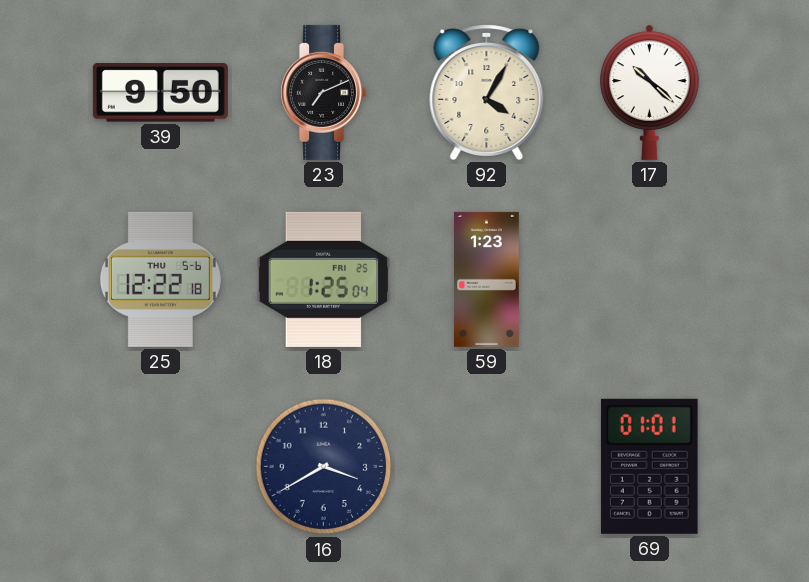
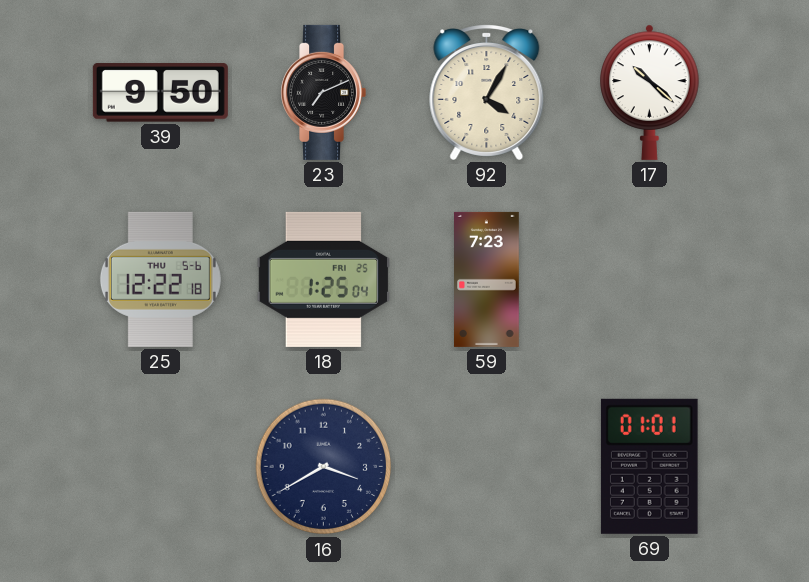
59: 1:23 -> 7:23
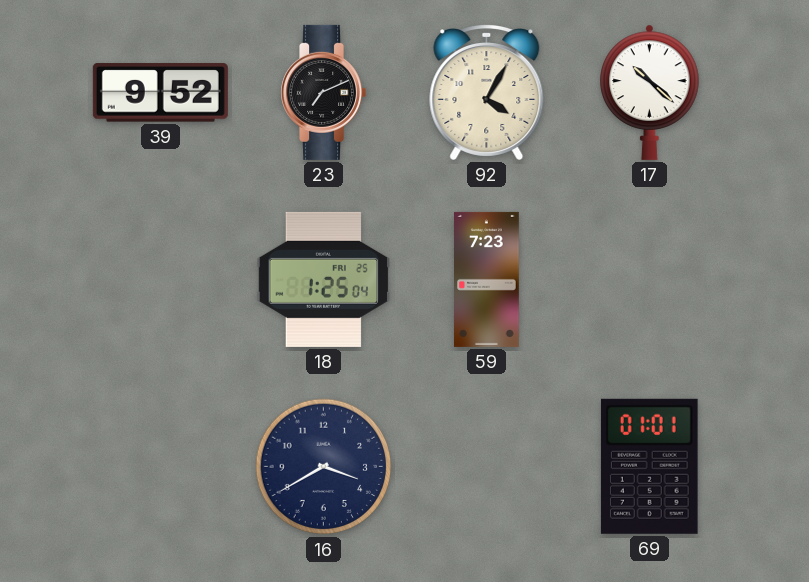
39: 9:50 -> 9:52
25: 12:22 -> none
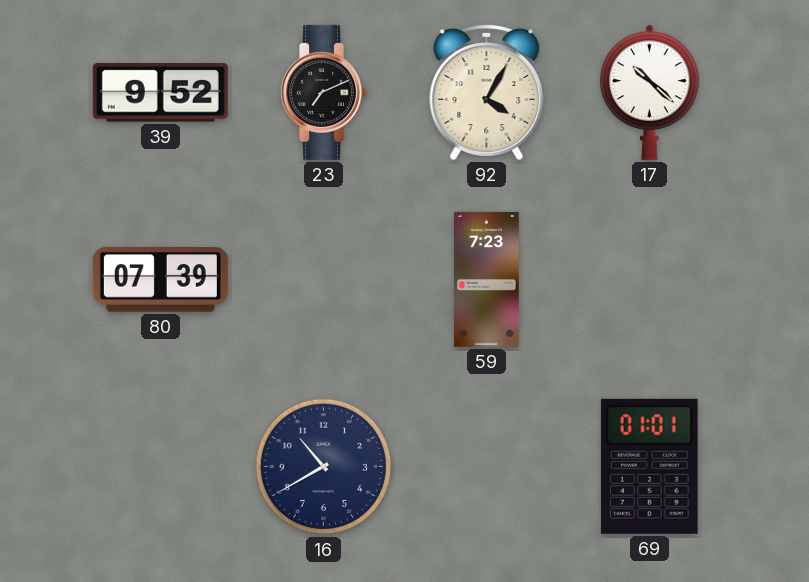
80: none -> 07:39
18: 1:25 -> none
16: 3:40 -> 10:40
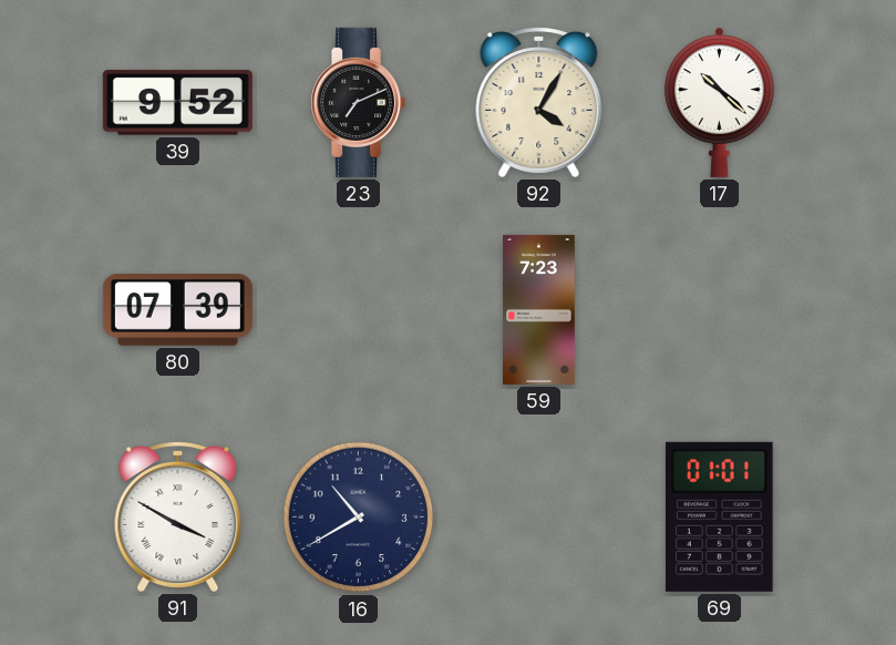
91: none -> 3:50
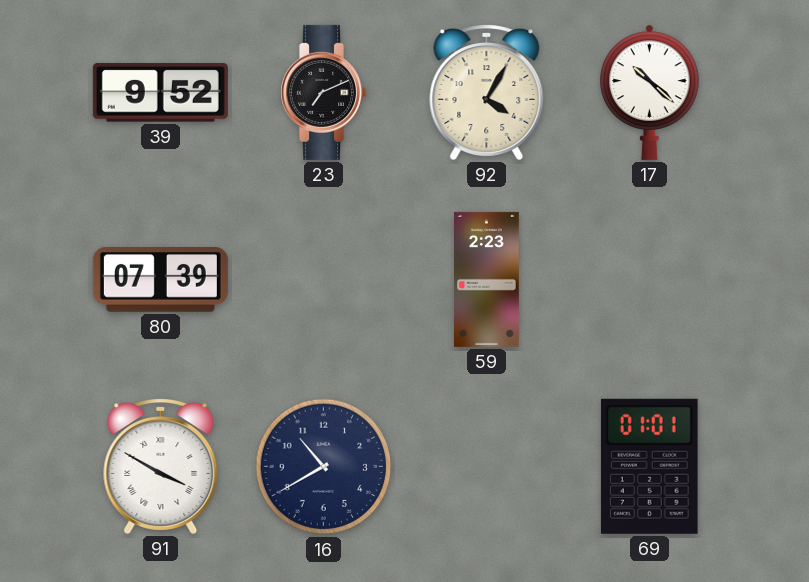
59: 7:23 -> 2:23
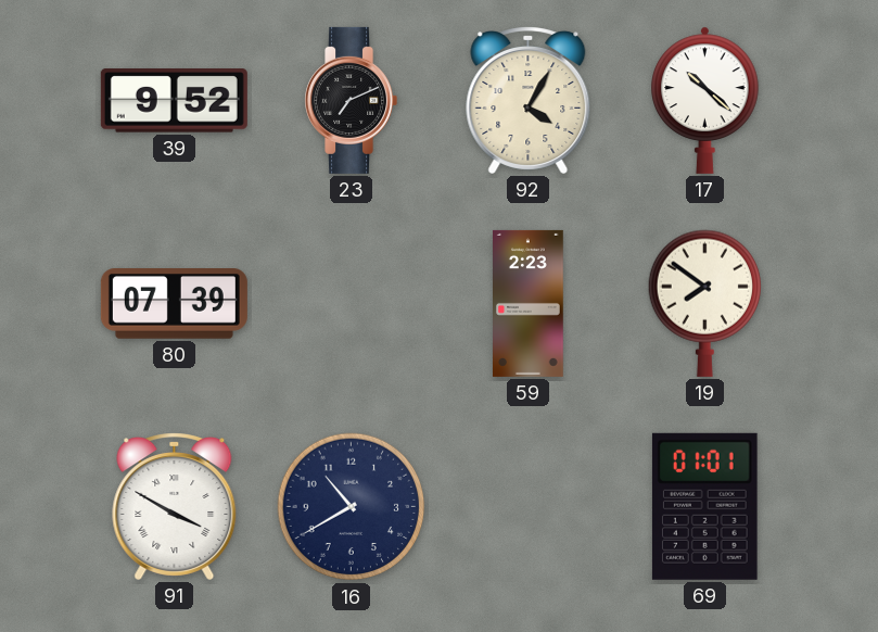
19: none -> 7:51
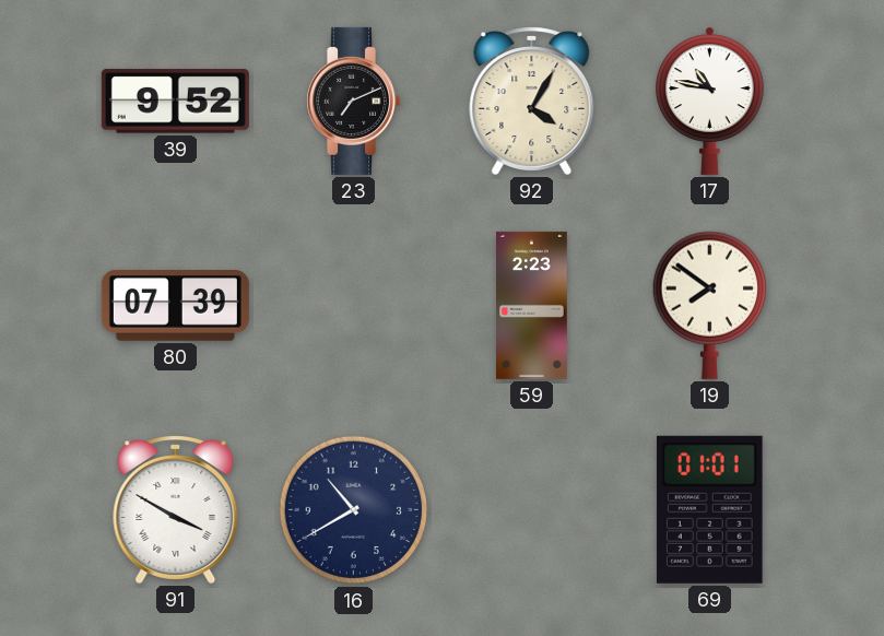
17: 10:22 -> 10:47
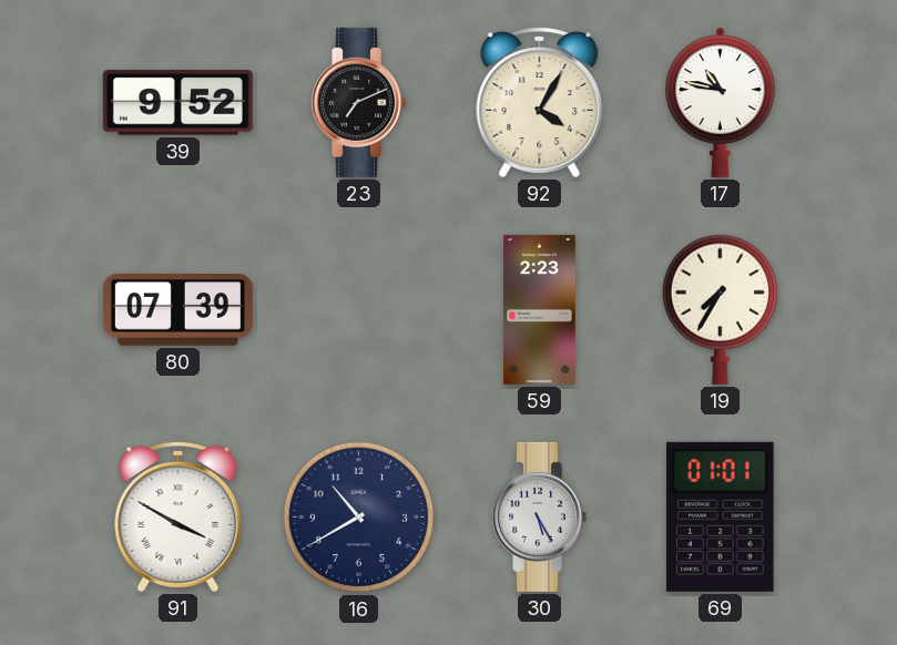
19: 7:51 -> 7:35
30: none -> 5:25
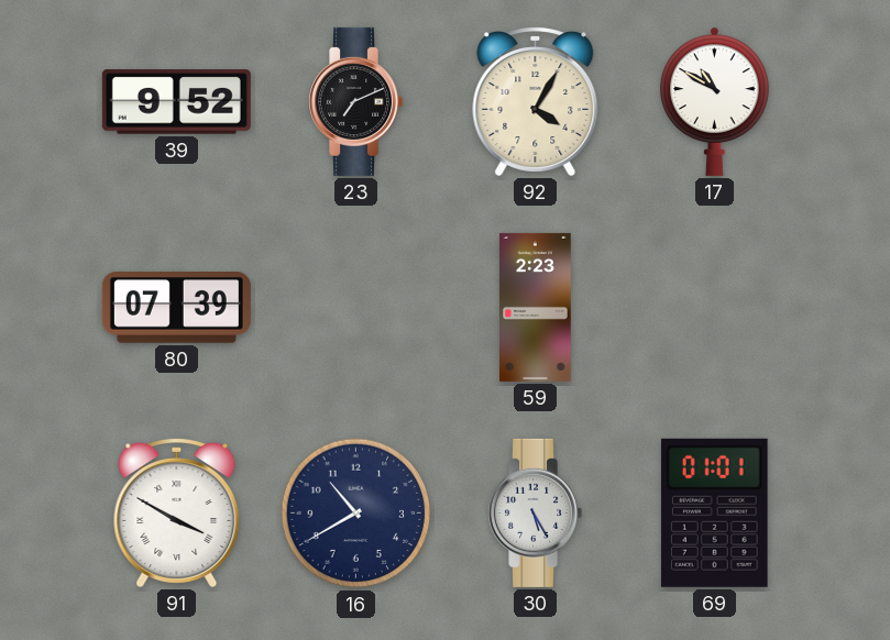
17: 10:47 -> 10:50
19: 7:35 -> none
